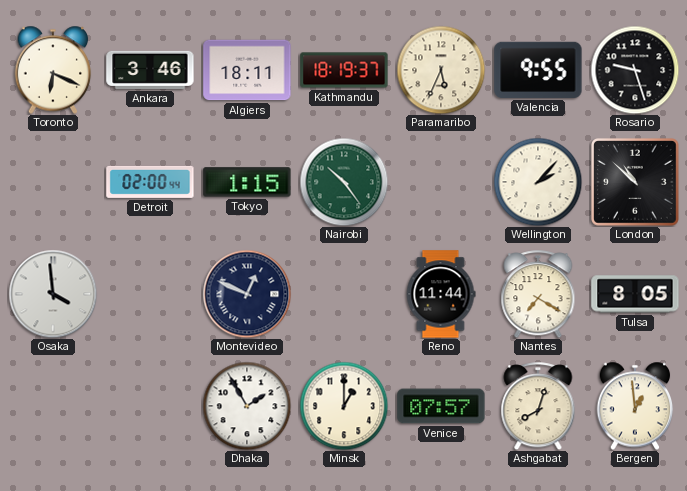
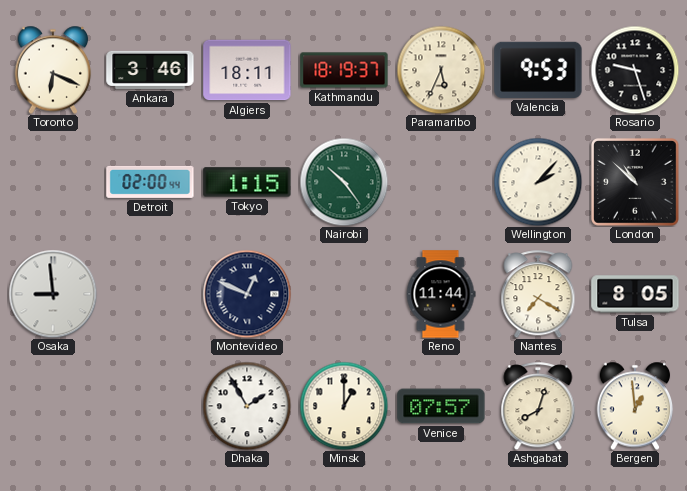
Valencia: 9:55 -> 9:53
Osaka: 3:59 -> 8:59
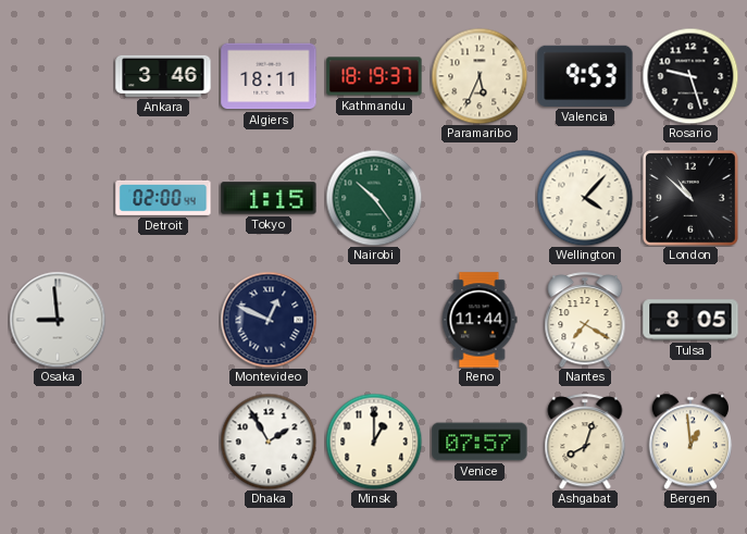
Toronto: 6:19 -> none
Wellington: 2:07 -> 4:07
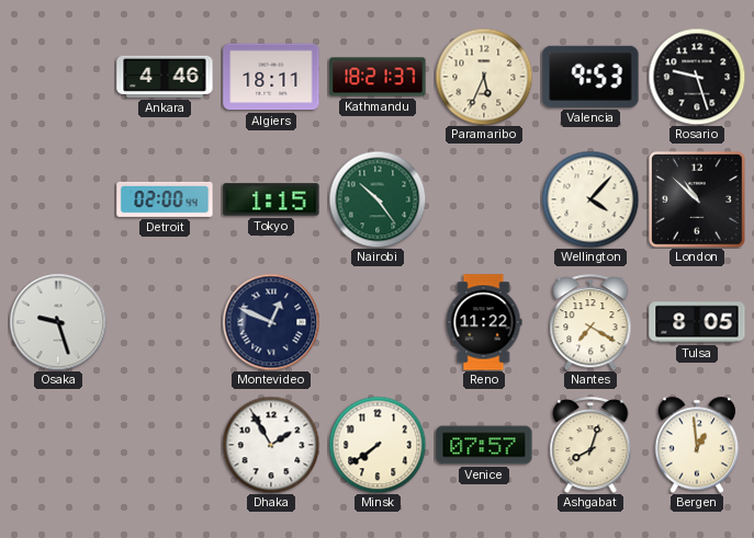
Ankara: 3:46 -> 4:46
Kathmandu: 18:19 -> 18:21
Osaka: 8:59 -> 9:27
Reno: 11:44 -> 11:22
Minsk: 1:00 -> 7:39
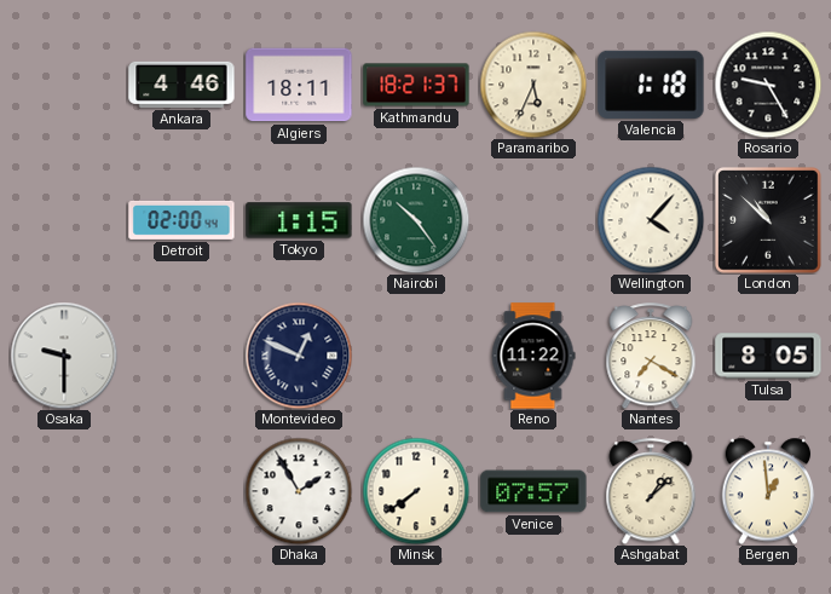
Valencia: 9:53 -> 1:18
Rosario: 9:27 -> 9:25
Osaka: 9:27 -> 9:30
Ashgabat: 8:03 -> 1:08
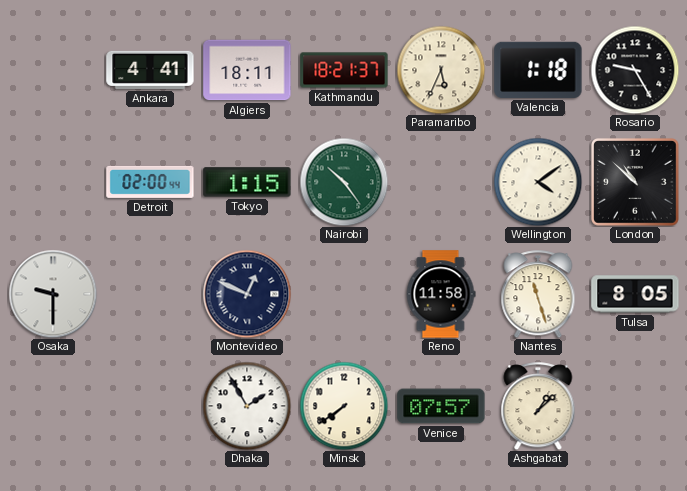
Ankara: 4:46 -> 4:41
Wellington: 4:07 -> 4:09
Reno: 11:22 -> 11:58
Nantes: 7:20 -> 11:27
Bergen: 12:59 -> none
